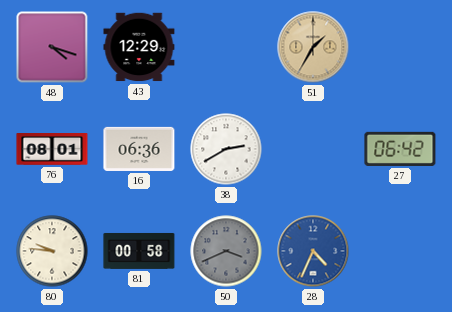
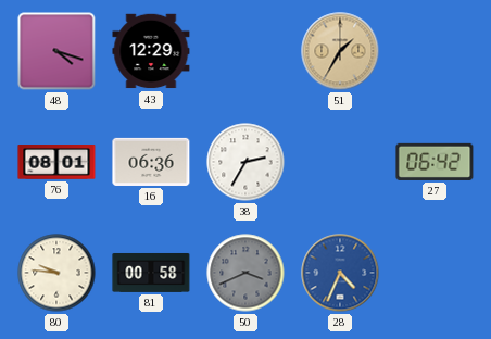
38: 2:40 -> 2:35
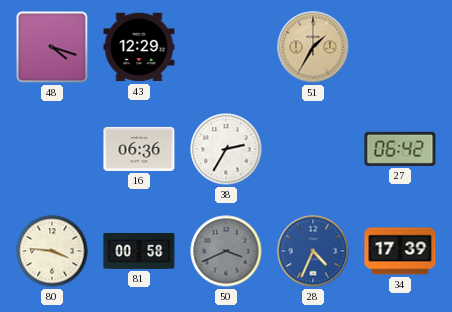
76: 08:01 -> none
80: 9:46 -> 3:46
34: none -> 17:39
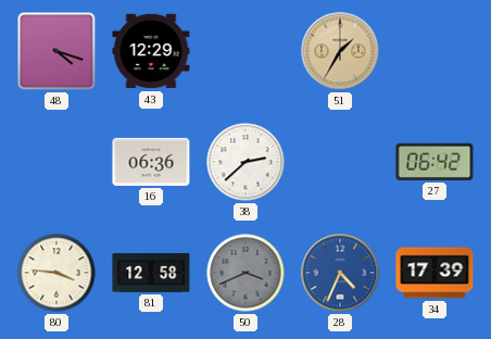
38: 2:35 -> 2:38
81: 00:58 -> 12:58
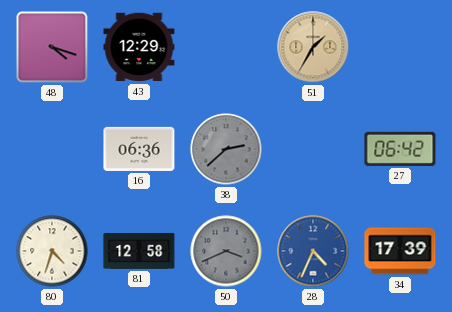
38 dial: white -> grey
80: 3:46 -> 4:33
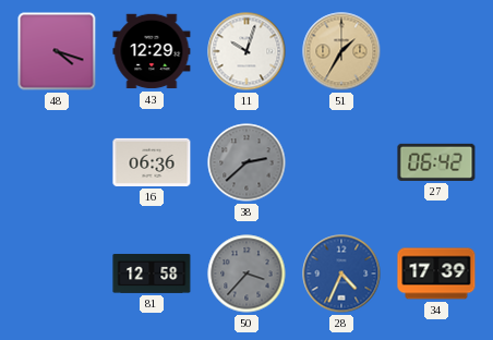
11: none -> 10:03
80: 4:33 -> none
50: 3:41 -> 3:37
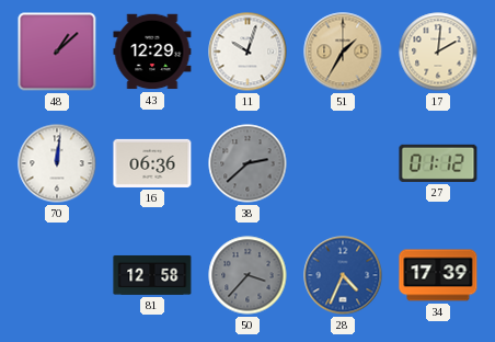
48: 4:18 -> 1:08
17: none -> 2:01
70: none -> 12:01
27: 06:42 -> 01:12
